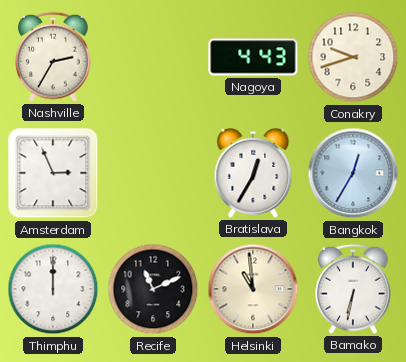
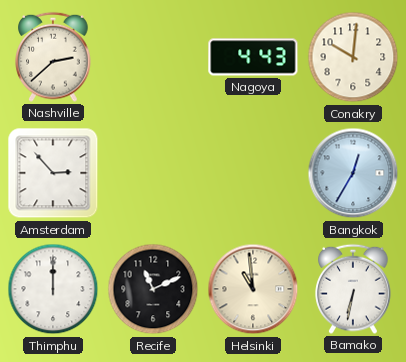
Nashville: 2:35 -> 2:38
Conakry: 9:42 -> 10:01
Amsterdam: 2:56 -> 2:53
Bratislava: 12:35 -> none
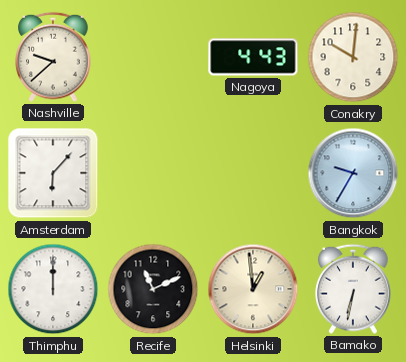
Nashville: 2:38 -> 9:38
Amsterdam: 2:53 -> 6:07
Bangkok: 12:35 -> 9:35
Helsinki: 10:59 -> 12:59
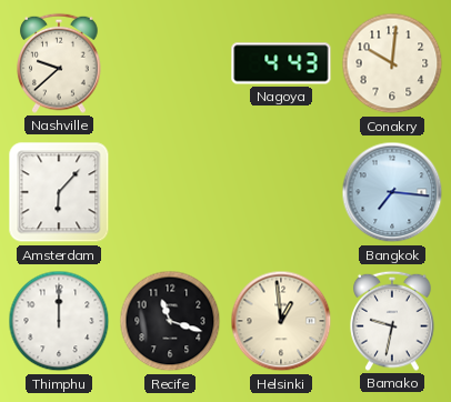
Bangkok: 9:35 -> 7:16
Recife: 11:11 -> 11:18
Bamako: 6:32 -> 9:32
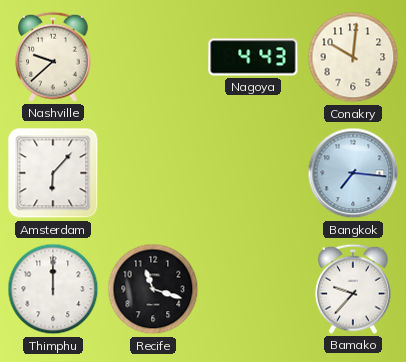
Helsinki: 12:59 -> none
Bamako: 9:32 -> 9:37
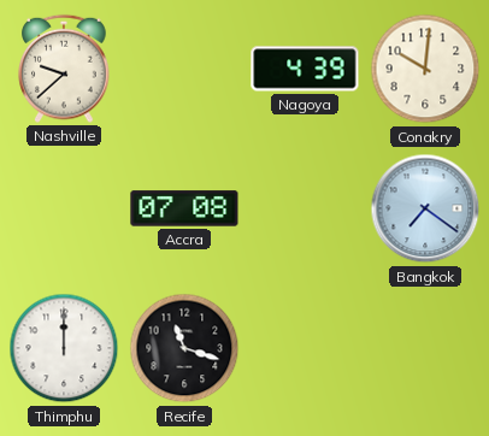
Nagoya: 4:43 -> 4:39
Amsterdam: 6:07 -> none
Accra: none -> 07:08
Bangkok: 7:16 -> 7:21
Bamako: 9:37 -> none
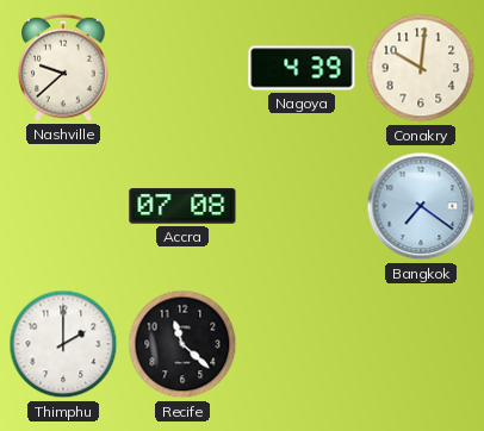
Thimphu: 12:00 -> 2:00
Recife: 11:18 -> 11:22
